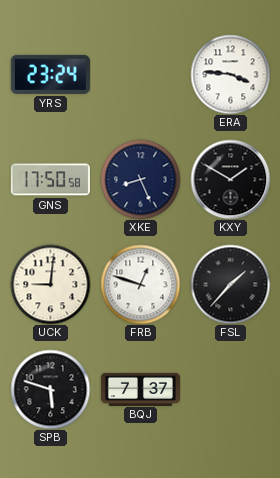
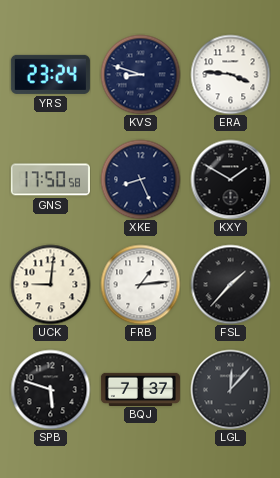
KVS: none -> 8:48
FRB: 12:48 -> 1:14
LGL: none -> 12:07
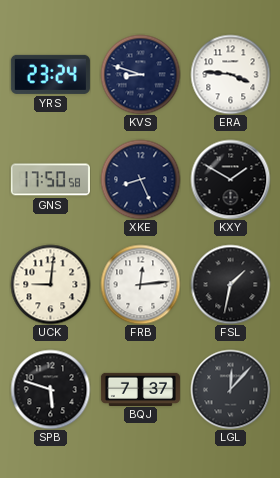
FRB: 1:14 -> 12:14
FSL: 1:37 -> 1:32
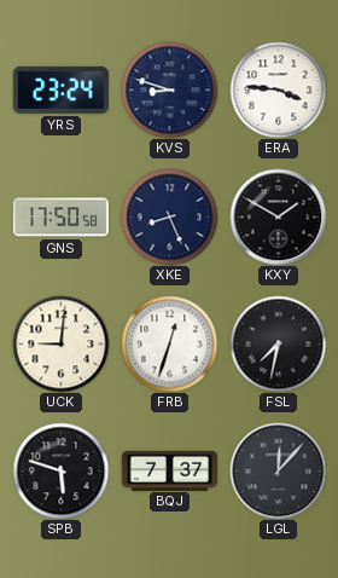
FRB: 12:14 -> 12:33
FSL: 1:32 -> 7:32
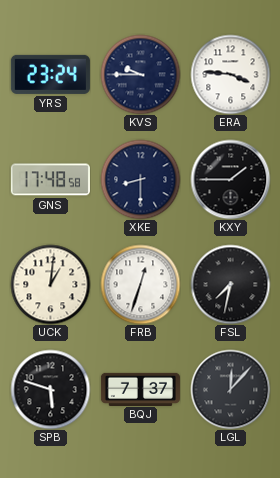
KVS: 8:48 -> 9:45
GNS: 17:50 -> 17:48
XKE: 8:26 -> 8:30
KXY: 1:50 -> 1:45
UCK: 9:01 -> 1:01
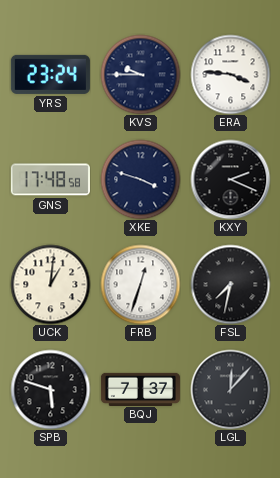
XKE: 8:30 -> 3:48
KXY: 1:45 -> 2:19
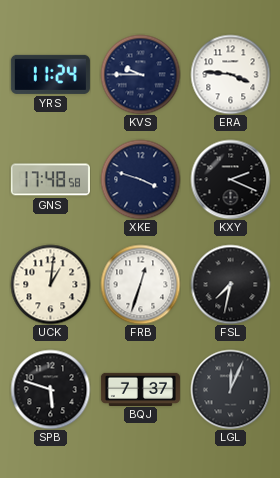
YRS: 23:24 -> 11:24
LGL: 12:07 -> 12:04
